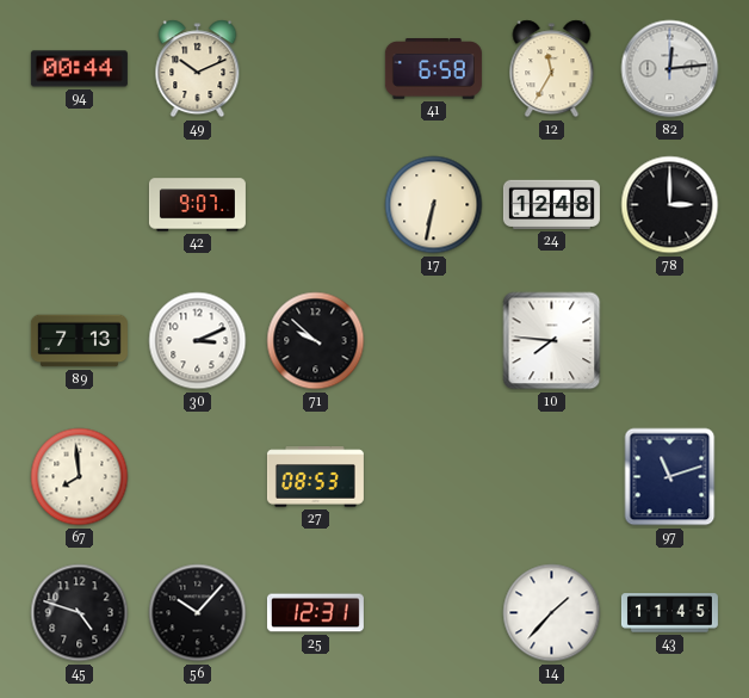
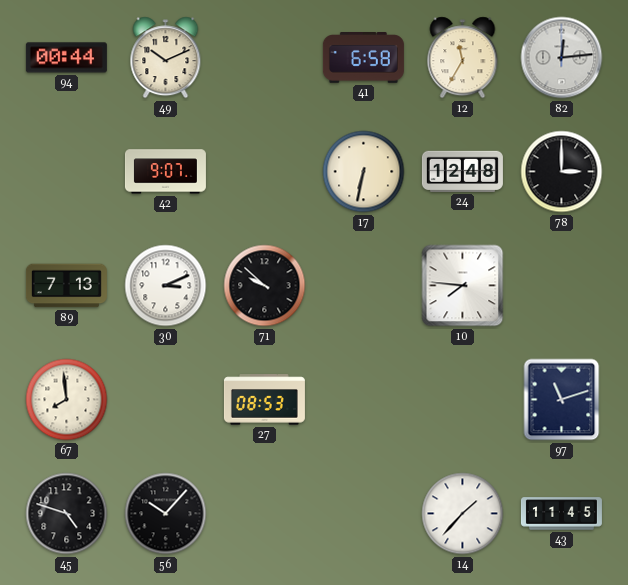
25: 12:31 -> none
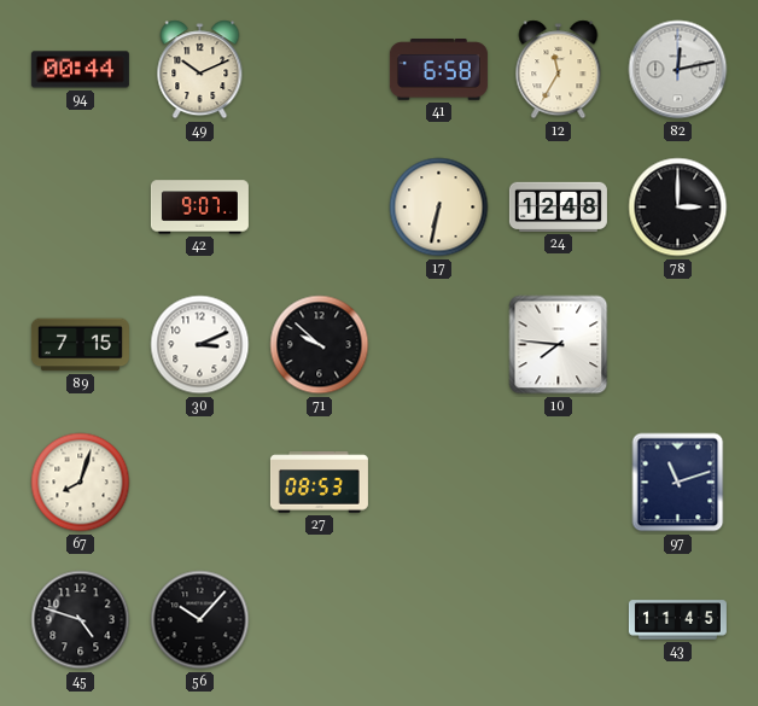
82: 12:14 -> 12:13
89: 7:13 -> 7:15
67: 7:59 -> 8:03
14: 1:37 -> none
